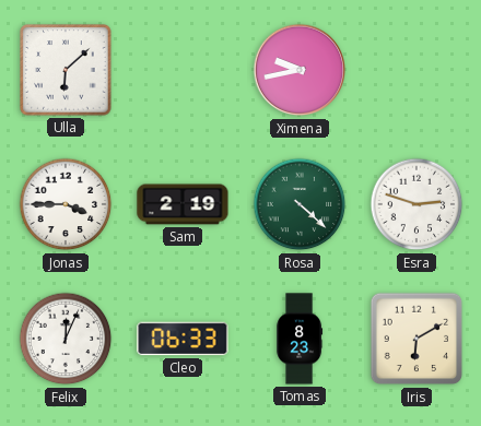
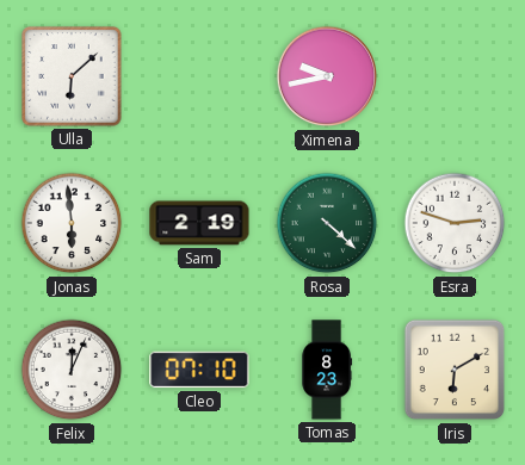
Jonas: 3:45 -> 5:59
Cleo: 06:33 -> 07:10
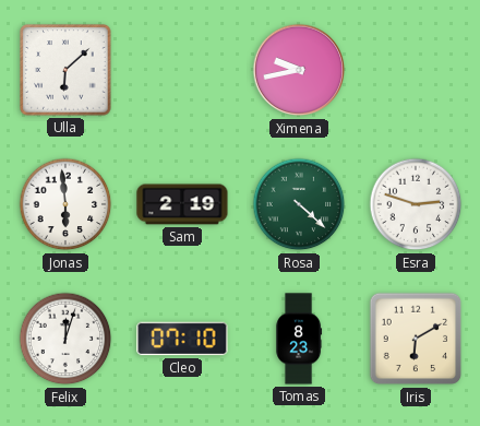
Felix: 12:04 -> 12:03
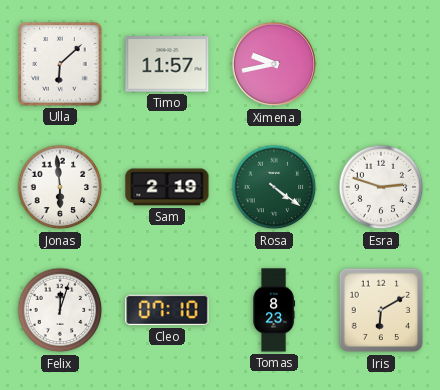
Timo: none -> 11:57
Rosa: 4:22 -> 4:21
